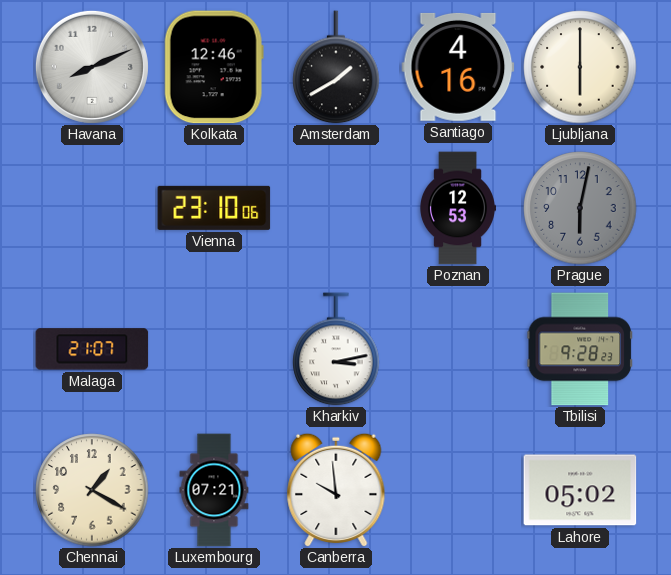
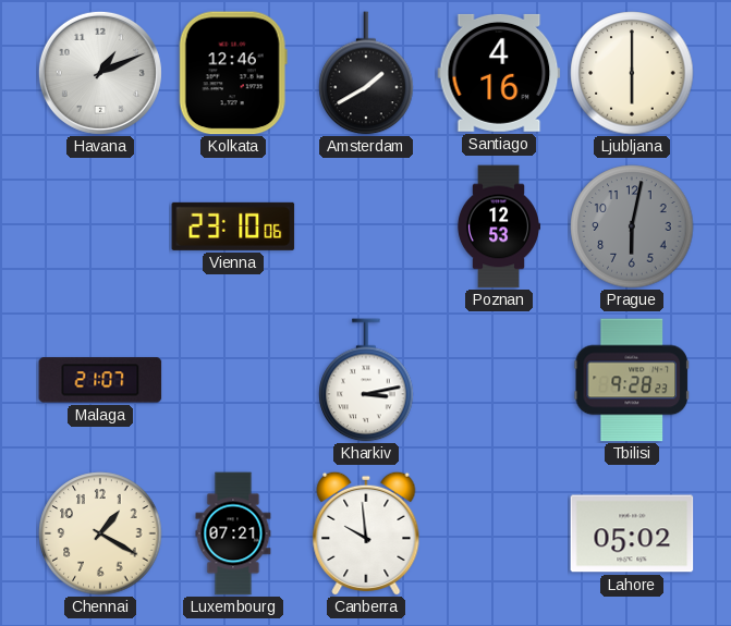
Havana: 8:11 -> 1:11
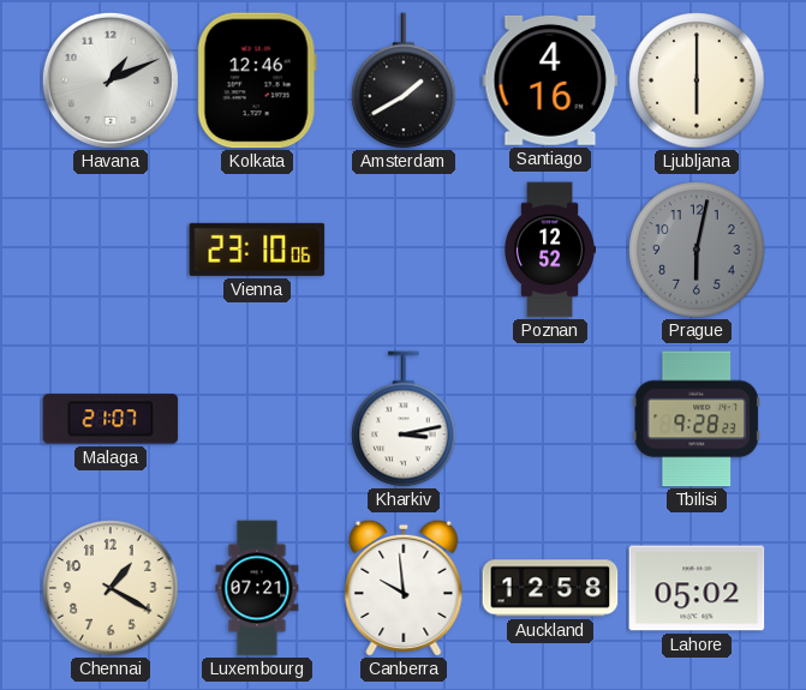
Poznan: 12:53 -> 12:52
Auckland: none -> 12:58
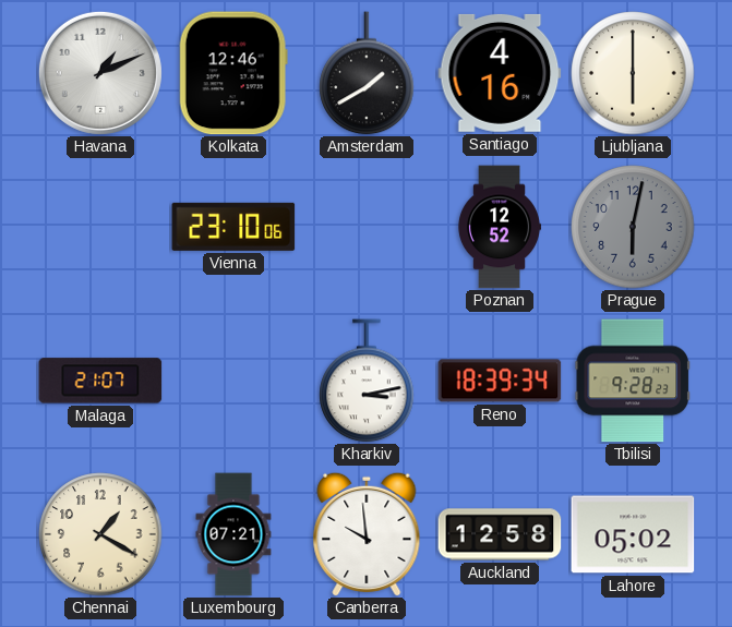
Reno: none -> 18:39
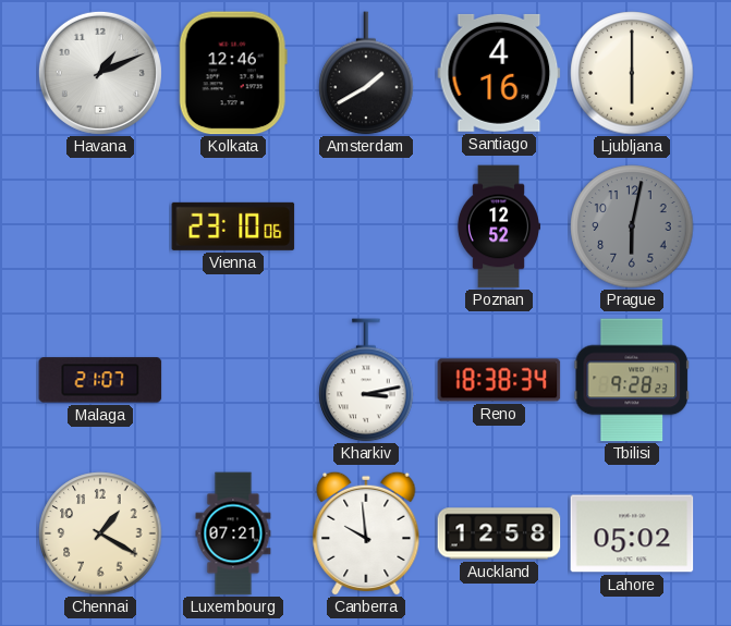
Reno: 18:39 -> 18:38
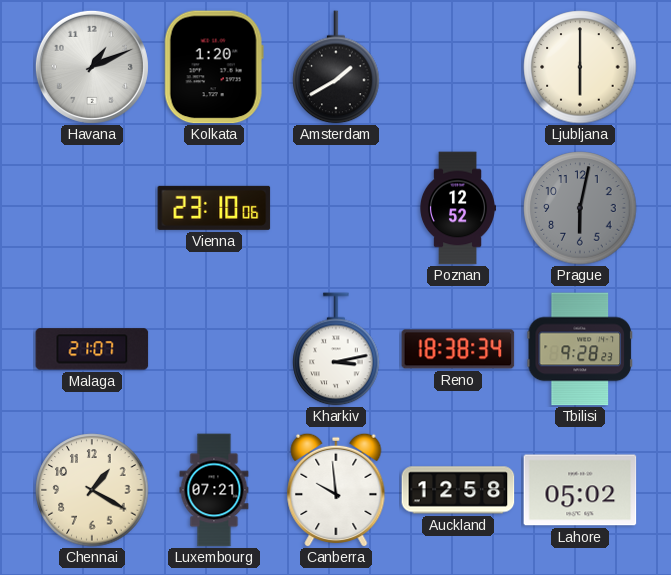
Kolkata: 12:46 -> 1:20
Santiago: 4:16 -> none
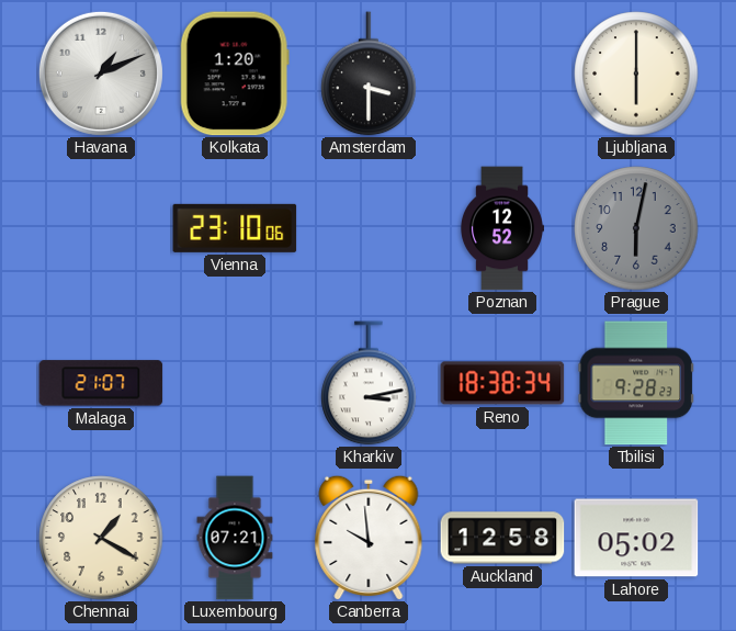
Amsterdam: 1:40 -> 3:30
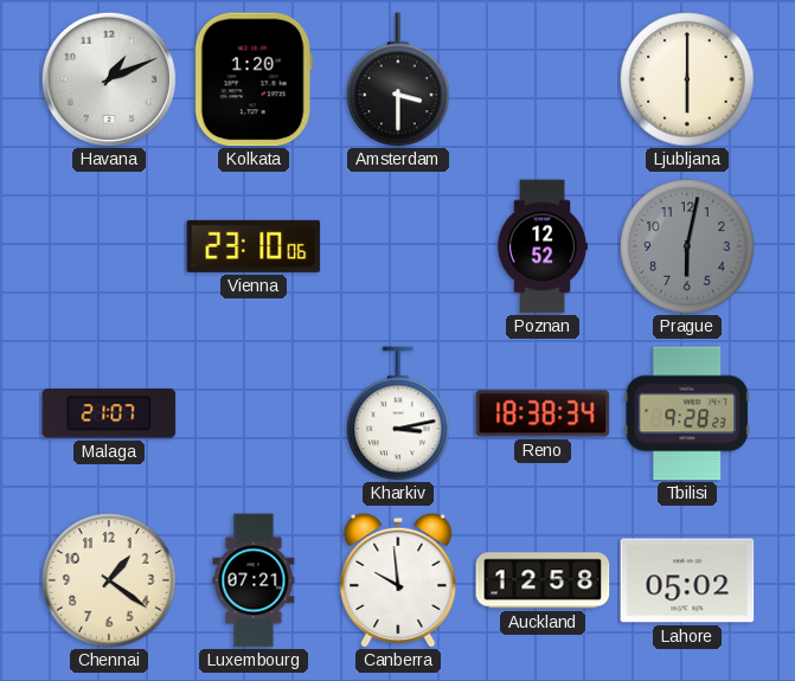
Chennai: 1:20 -> 1:21
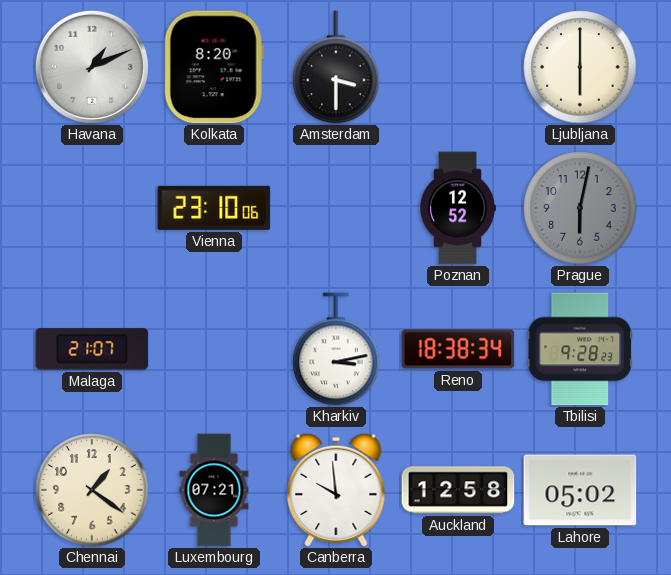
Kolkata: 1:20 -> 8:20
